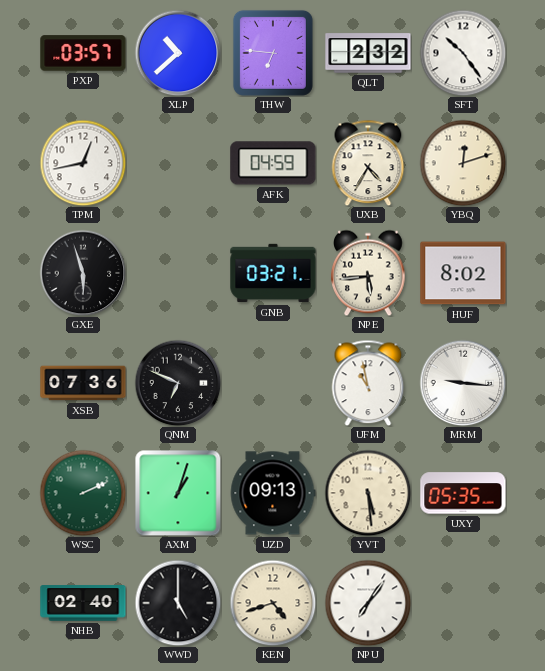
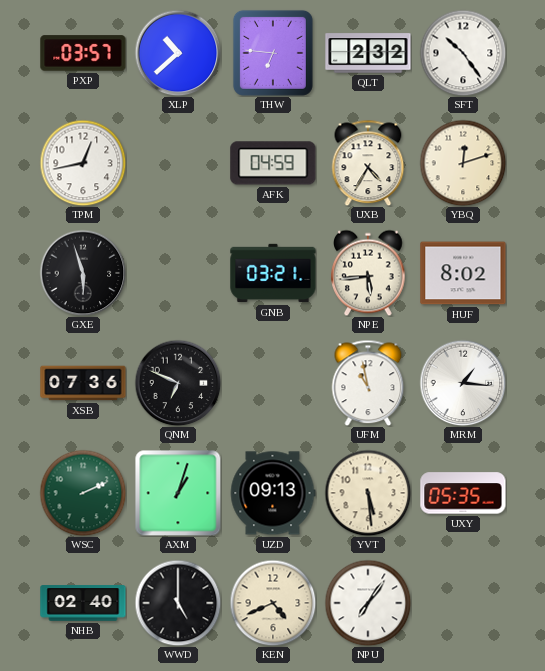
MRM: 9:16 -> 1:16
KEN: 4:42 -> 4:41
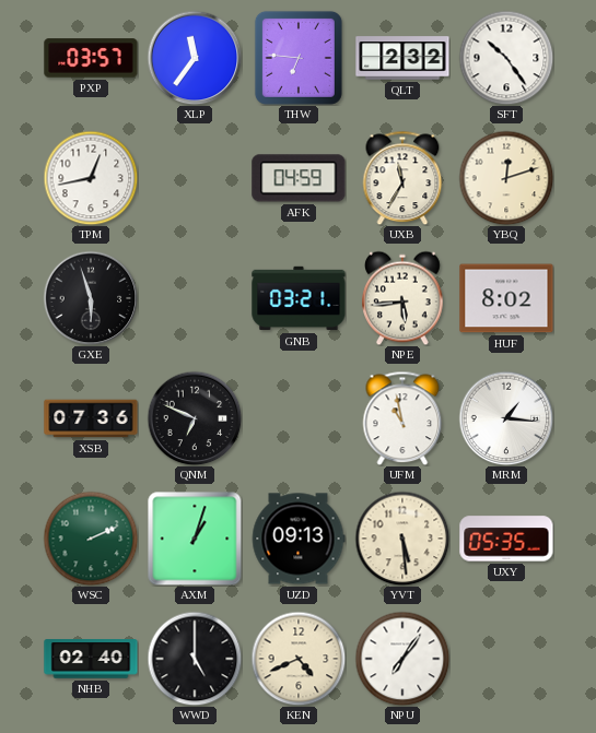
XLP: 10:38 -> 11:36
UXB: 4:35 -> 11:35
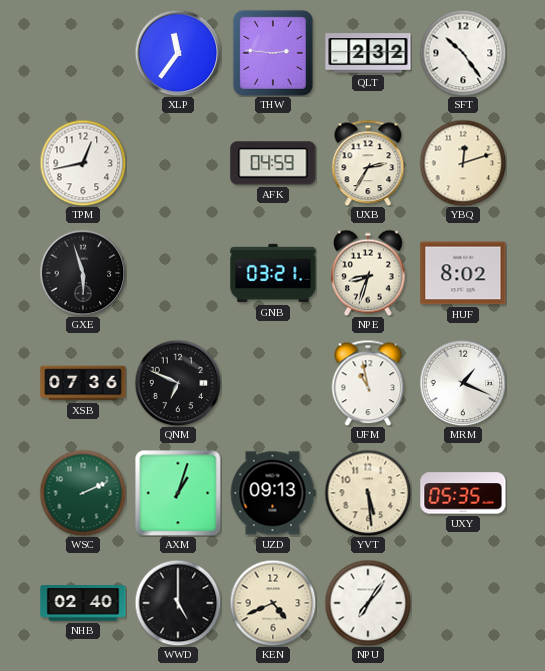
PXP: 03:57 -> none
THW: 6:46 -> 2:46
UXB: 11:35 -> 2:35
NPE: 5:44 -> 8:33
MRM: 1:16 -> 1:19
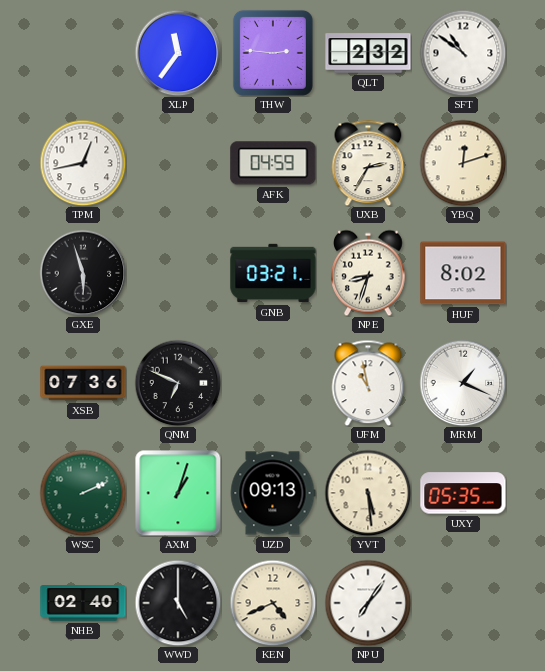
SFT: 10:24 -> 10:51
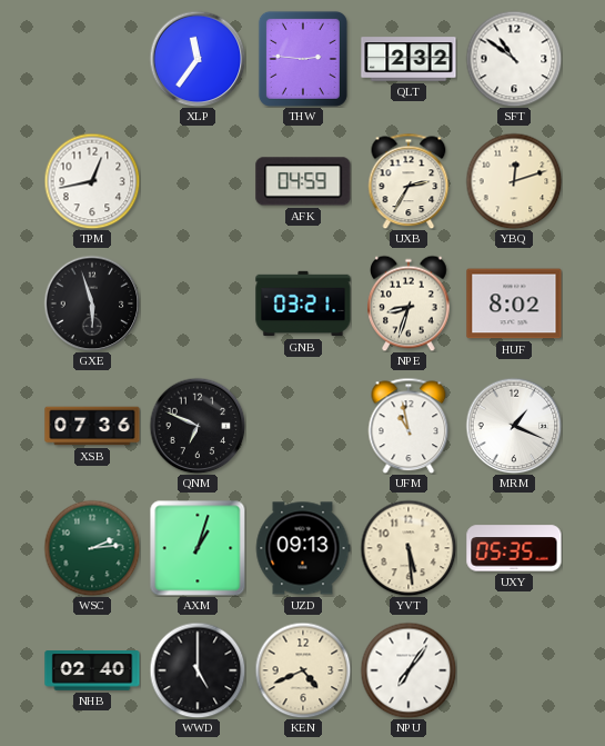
WSC: 2:11 -> 2:14
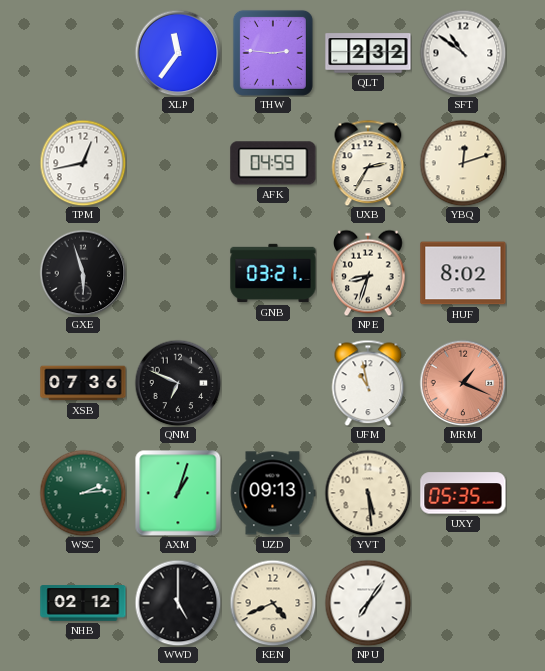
MRM dial: white -> salmon
NHB: 02:40 -> 02:12
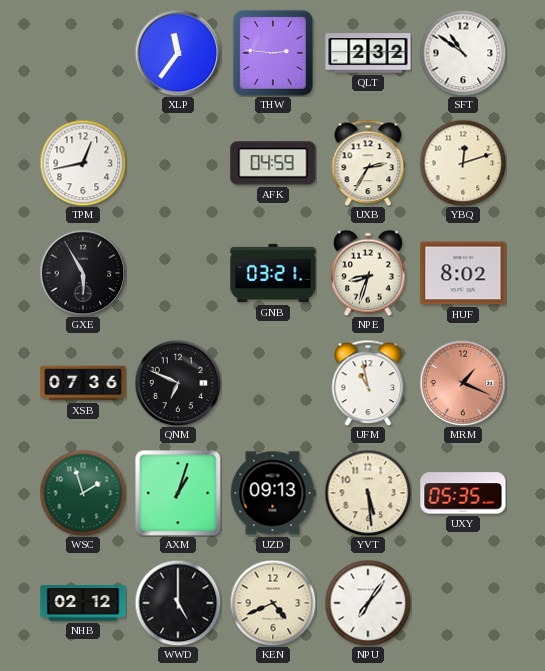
GXE: 5:57 -> 5:55
WSC: 2:14 -> 1:57
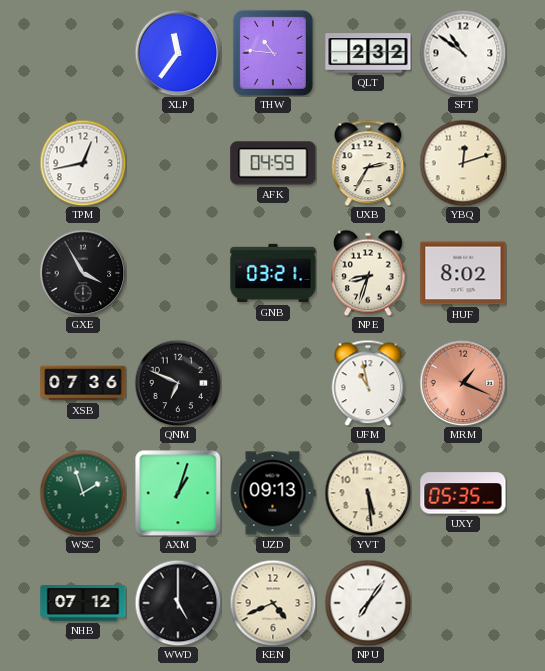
THW: 2:46 -> 10:46
GXE: 5:55 -> 3:55
NHB: 02:12 -> 07:12
